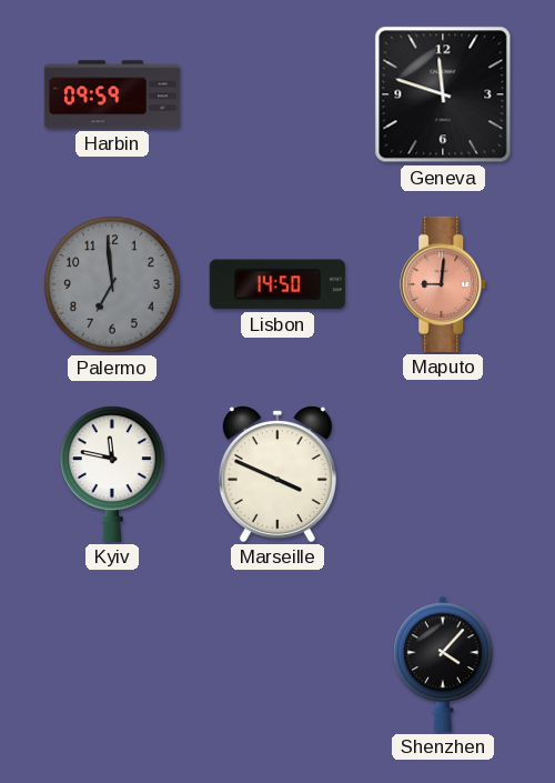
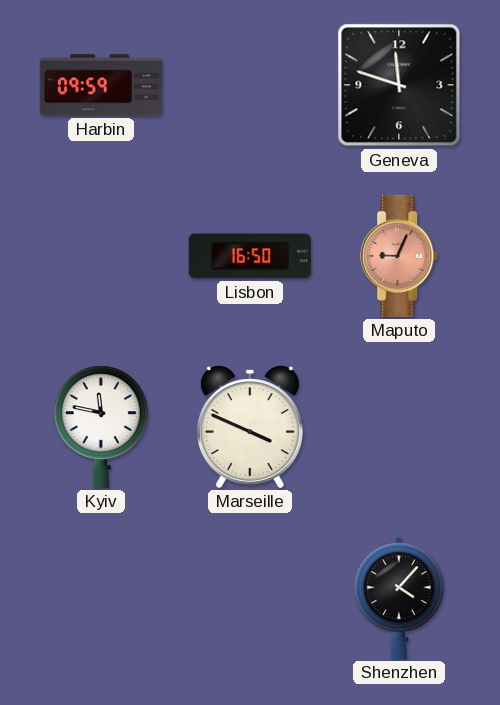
Palermo: 6:59 -> none
Lisbon: 14:50 -> 16:50
Maputo: 9:01 -> 9:04
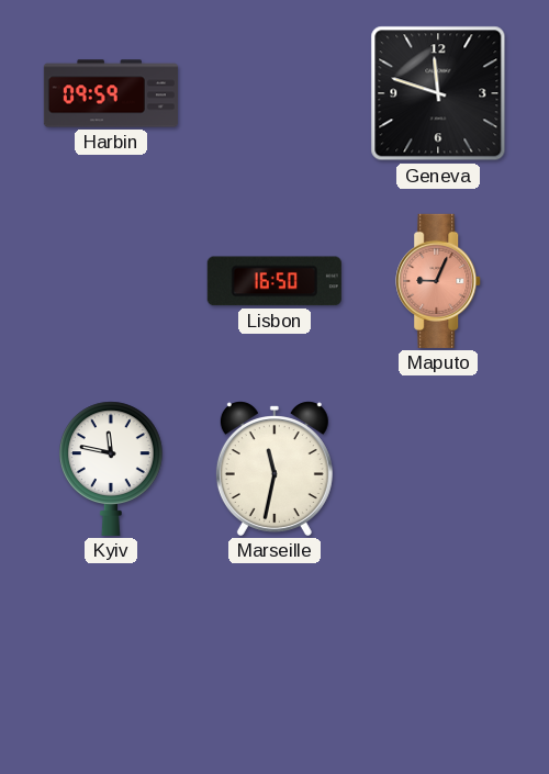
Marseille: 3:49 -> 11:32
Shenzhen: 4:07 -> none
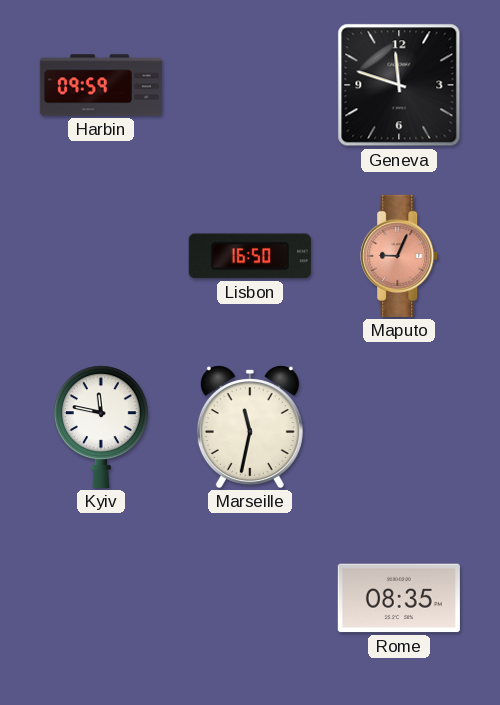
Rome: none -> 08:35
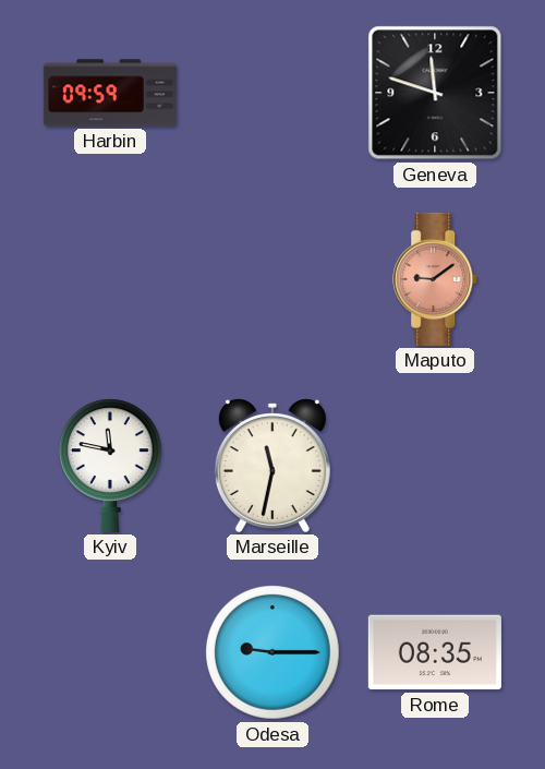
Lisbon: 16:50 -> none
Maputo: 9:04 -> 9:09
Odesa: none -> 9:15
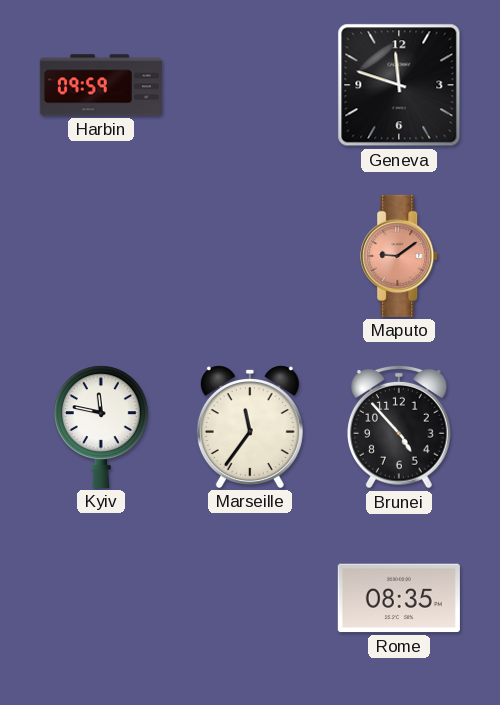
Marseille: 11:32 -> 11:36
Brunei: none -> 4:53
Odesa: 9:15 -> none
